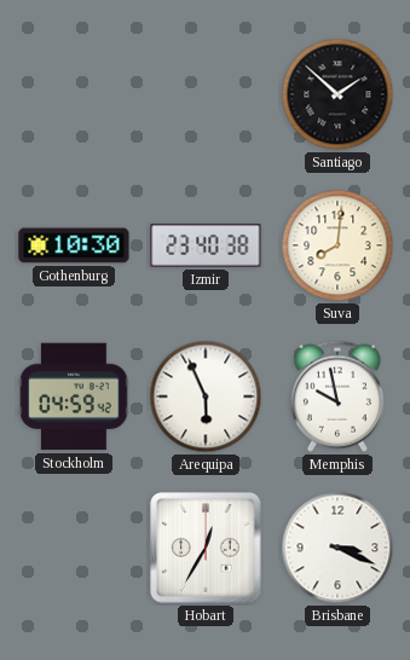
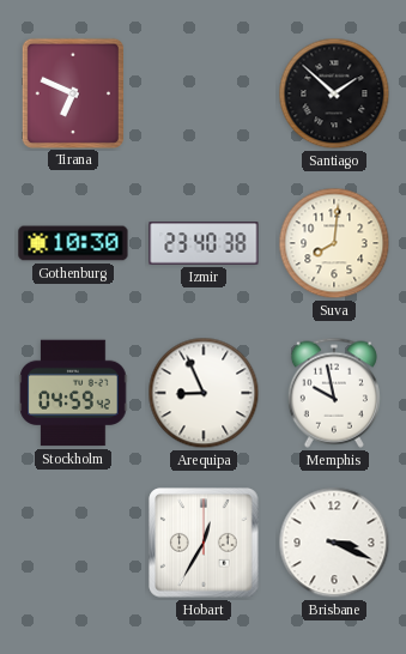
Tirana: none -> 6:49
Arequipa: 5:56 -> 8:56
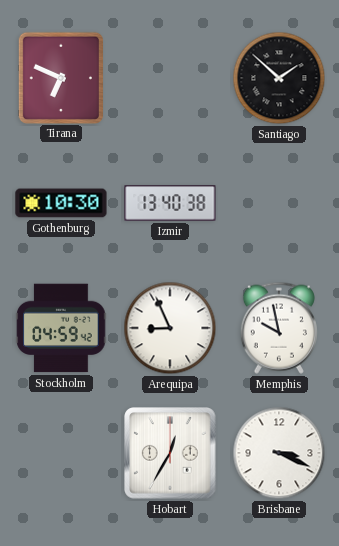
Izmir: 23:40 -> 13:40
Suva: 8:01 -> none
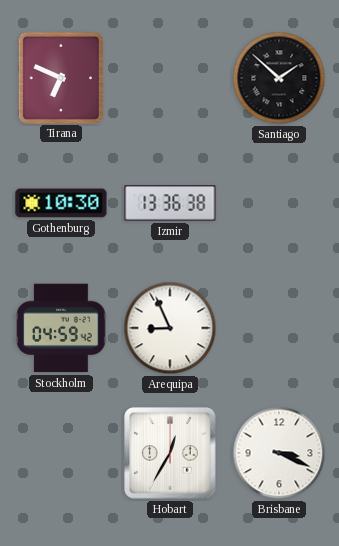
Izmir: 13:40 -> 13:36
Memphis: 9:58 -> none
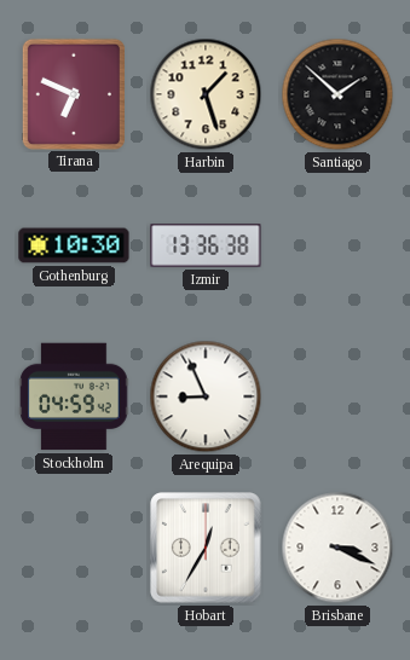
Harbin: none -> 1:27
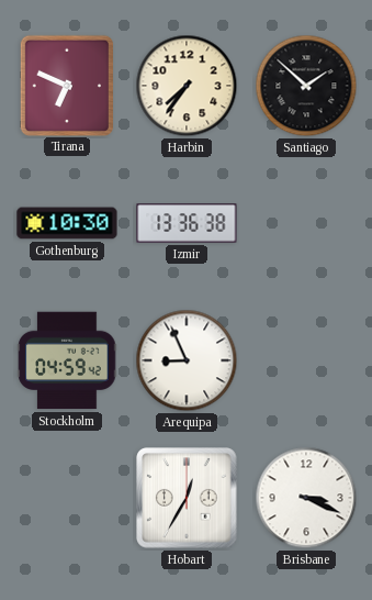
Harbin: 1:27 -> 7:36
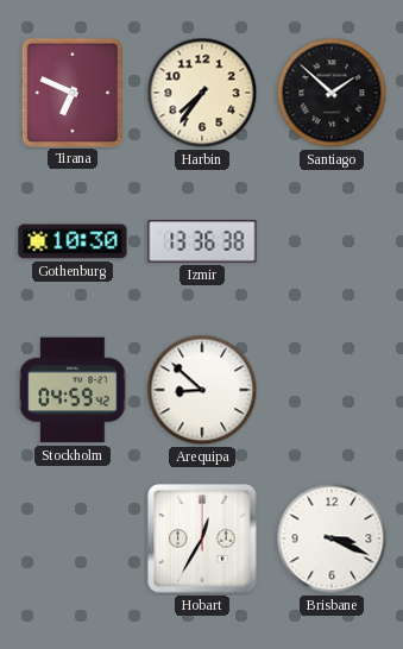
Arequipa: 8:56 -> 8:52
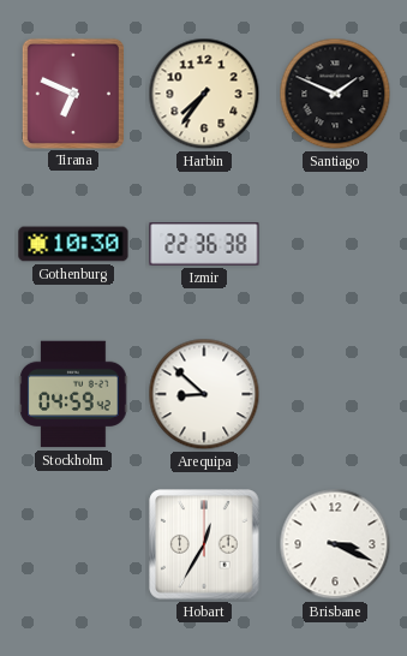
Santiago: 1:52 -> 1:49
Izmir: 13:36 -> 22:36
